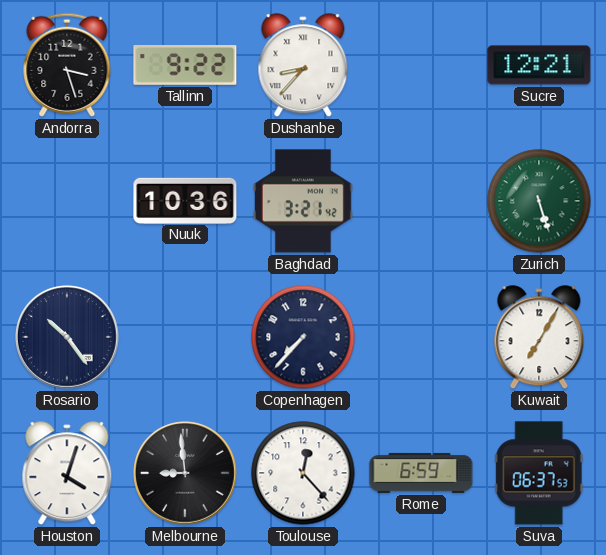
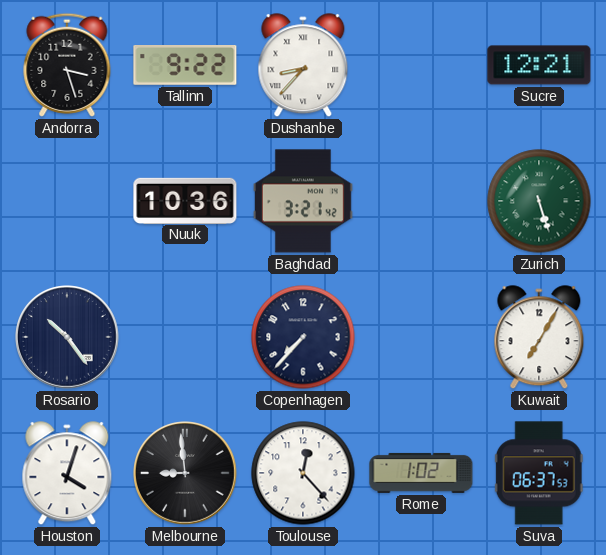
Rome: 6:59 -> 1:02
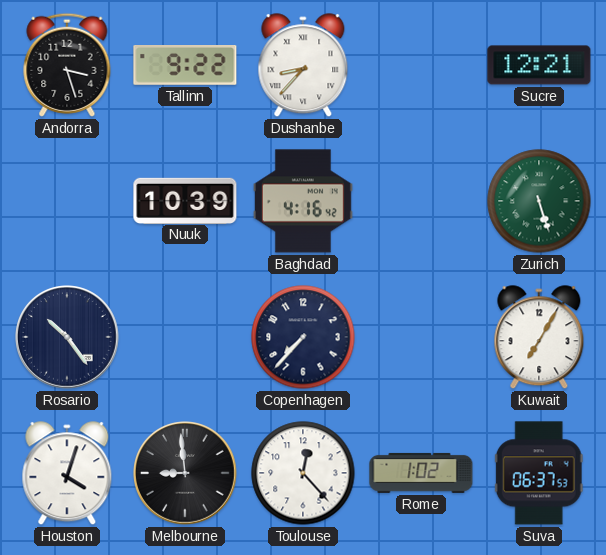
Nuuk: 10:36 -> 10:39
Baghdad: 3:21 -> 4:16
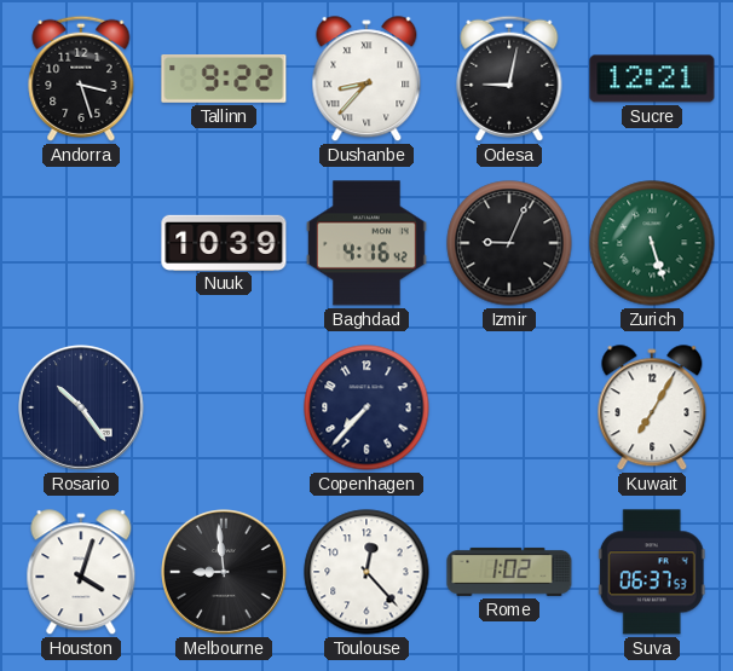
Odesa: none -> 9:02
Izmir: none -> 9:04
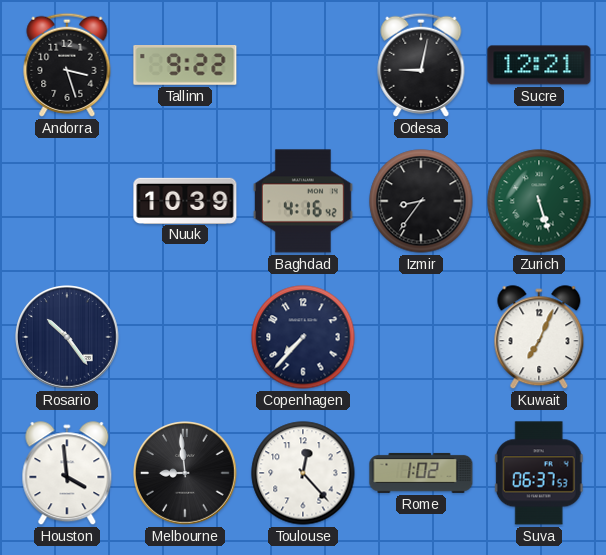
Dushanbe: 8:37 -> none
Izmir: 9:04 -> 8:36
Kuwait: 7:05 -> 7:04
Houston: 4:03 -> 3:59
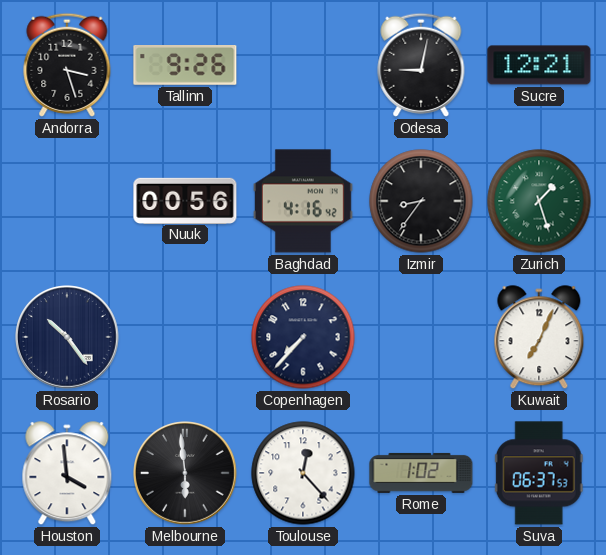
Tallinn: 9:22 -> 9:26
Nuuk: 10:39 -> 00:56
Zurich: 5:27 -> 1:27
Melbourne: 8:59 -> 5:59
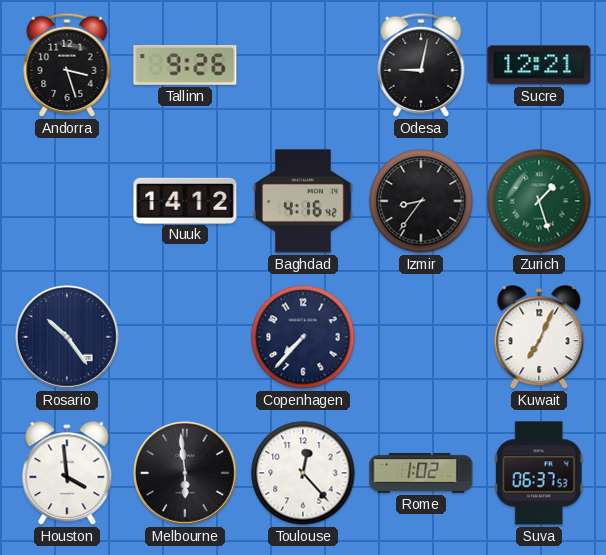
Nuuk: 00:56 -> 14:12
